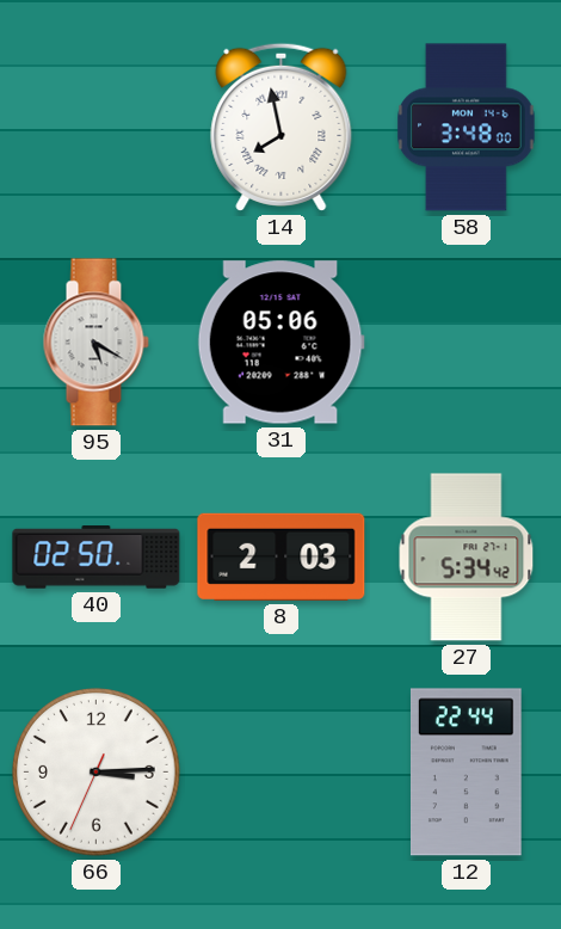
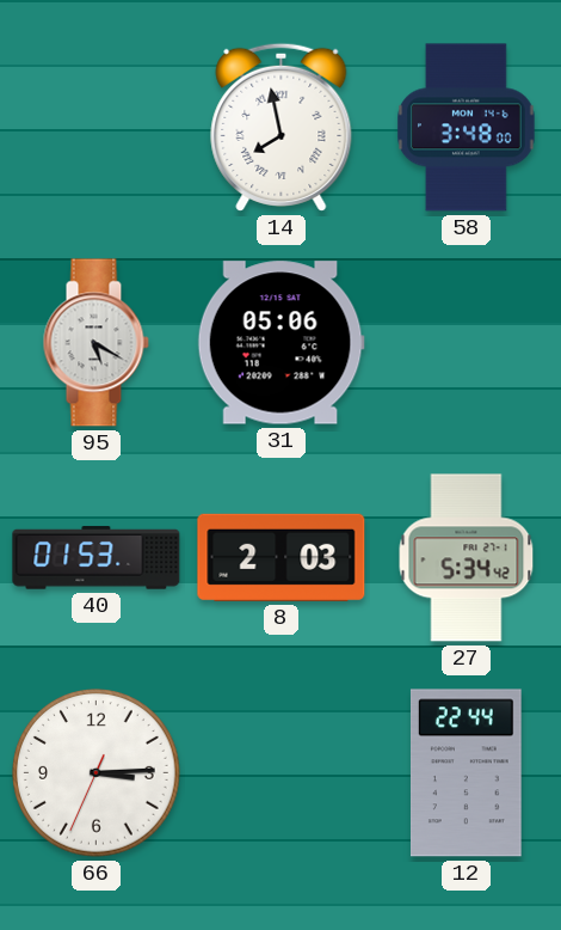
40: 02:50 -> 01:53
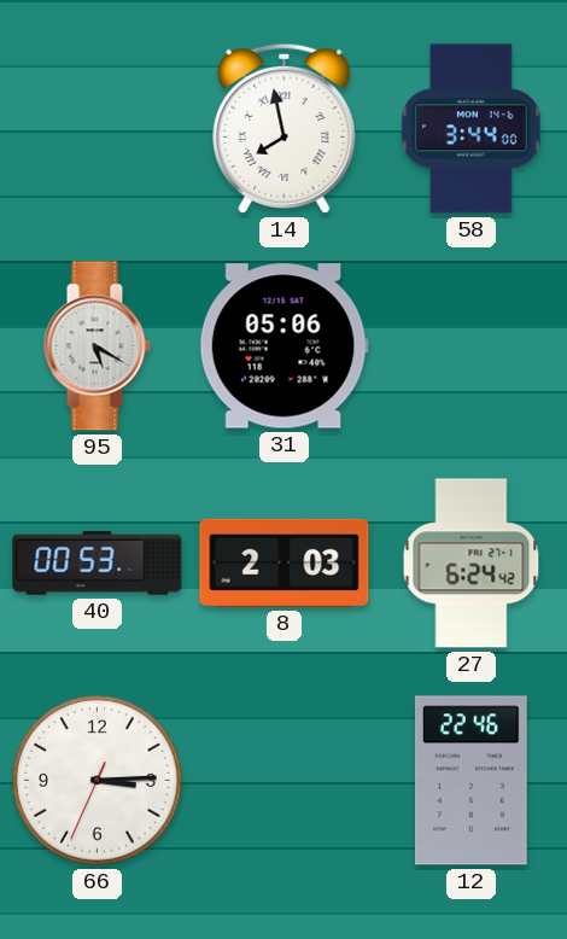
58: 3:48 -> 3:44
40: 01:53 -> 00:53
27: 5:34 -> 6:24
12: 22:44 -> 22:46
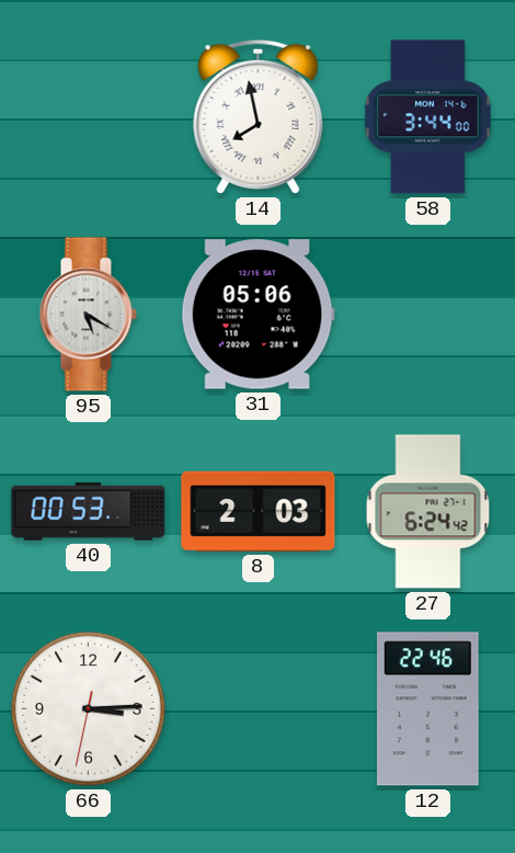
66: 3:14:34 -> 3:14:32
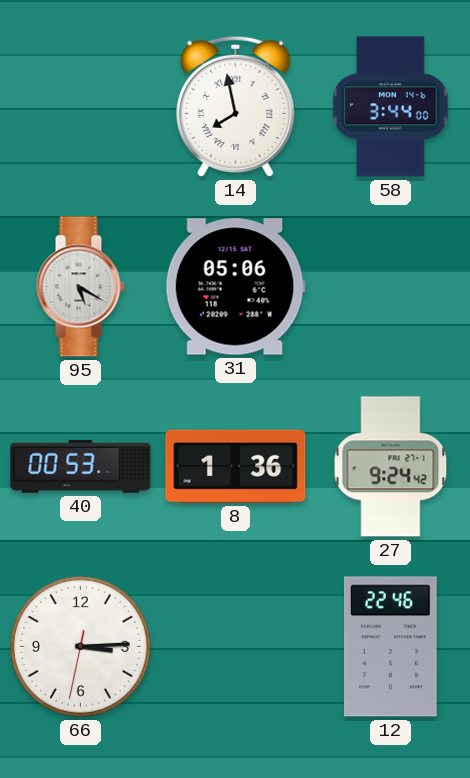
8: 2:03 -> 1:36
27: 6:24 -> 9:24
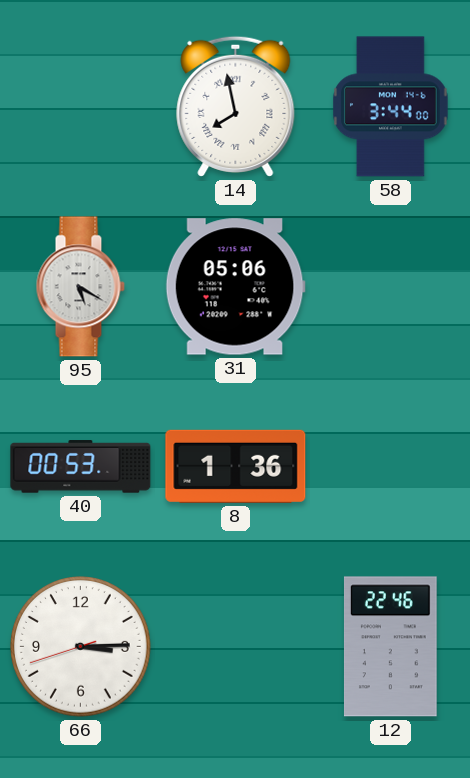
27: 9:24 -> none
66: 3:14:32 -> 3:14:42
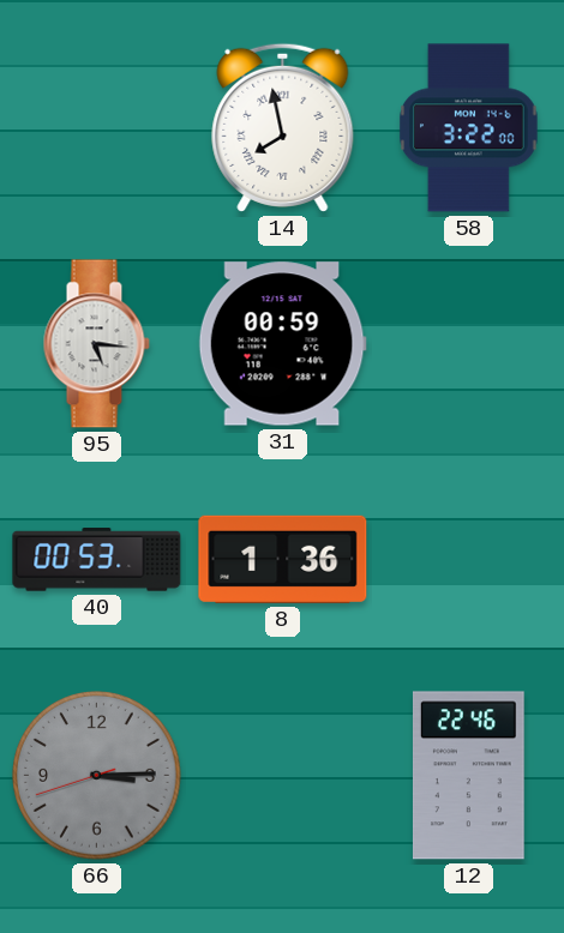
58: 3:44 -> 3:22
95: 5:20 -> 5:16
31: 05:06 -> 00:59
66 dial: white -> grey
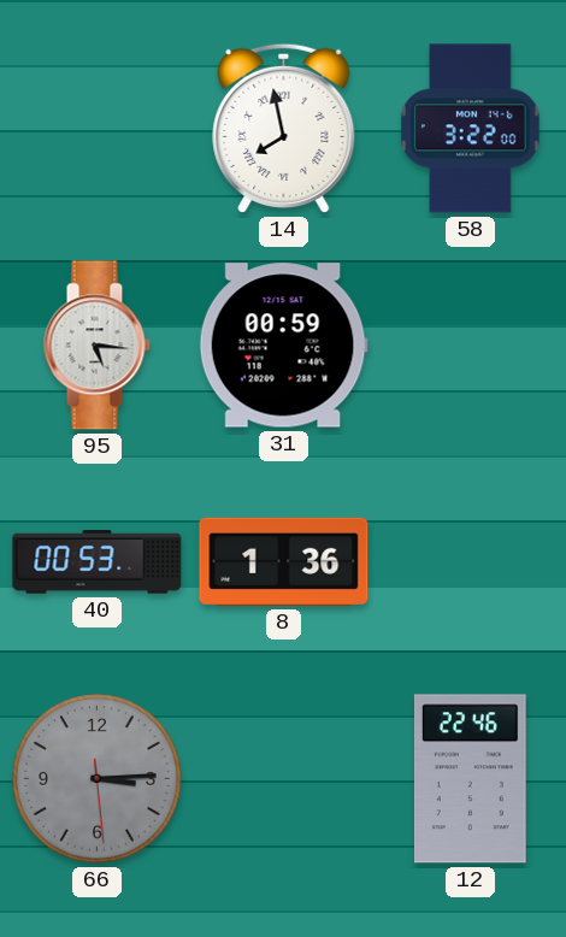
66: 3:14:42 -> 3:14:29
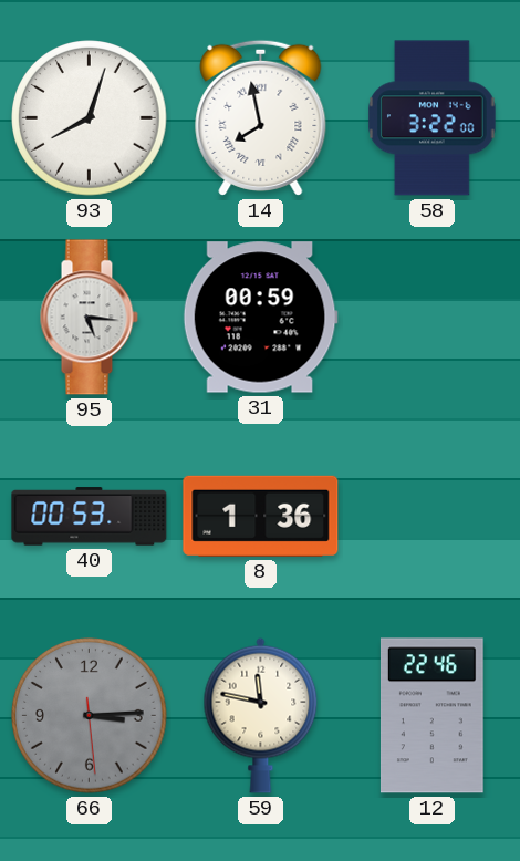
93: none -> 8:03
59: none -> 11:47
